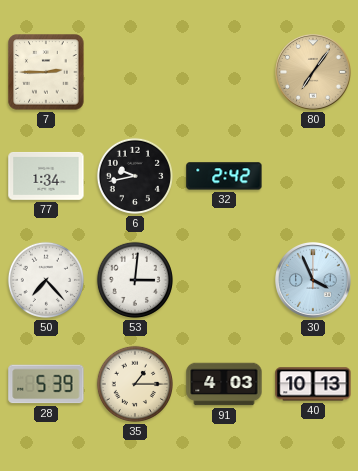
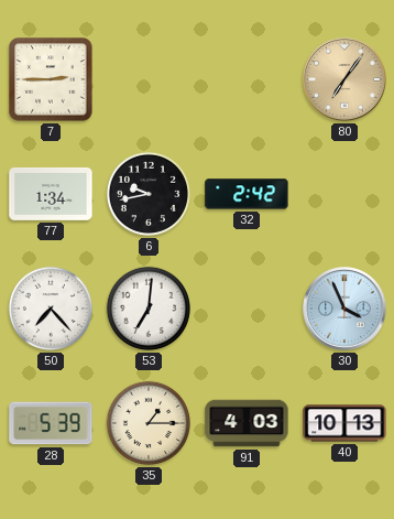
53: 3:01 -> 7:01
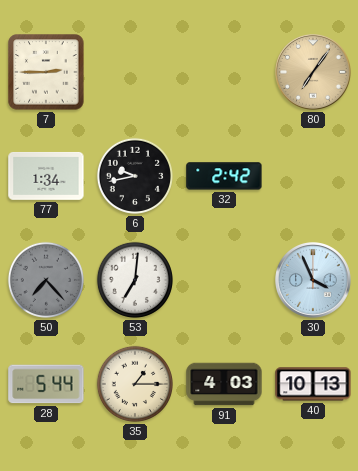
50 dial: white -> grey
28: 5:39 -> 5:44
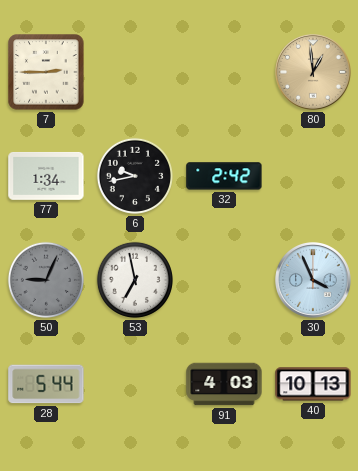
80: 7:06 -> 12:59
50: 7:23 -> 9:04
53: 7:01 -> 6:58
35: 1:15 -> none
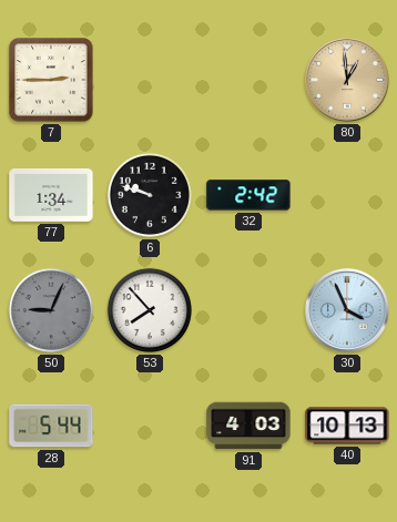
6: 9:43 -> 9:48
53: 6:58 -> 7:53
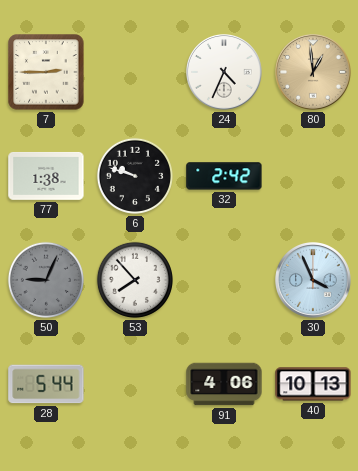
24: none -> 4:34
77: 1:34 -> 1:38
91: 4:03 -> 4:06
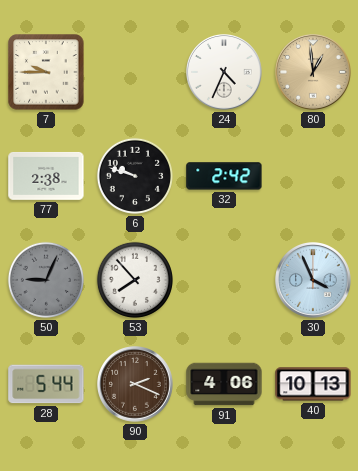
7: 2:45 -> 9:45
77: 1:38 -> 2:38
90: none -> 2:19
